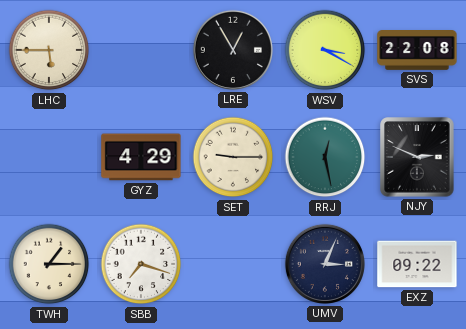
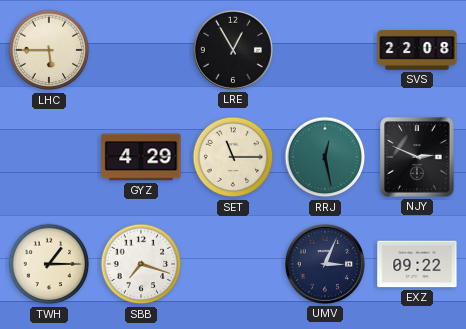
WSV: 3:20 -> none
SET: 9:15 -> 11:15
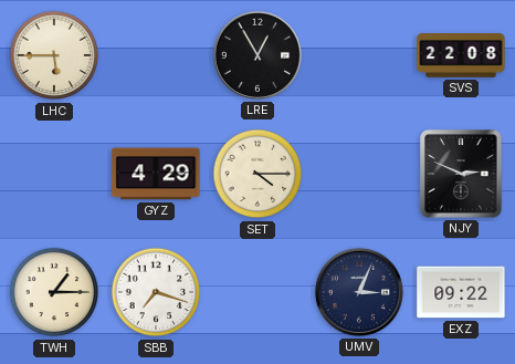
SET: 11:15 -> 4:15
RRJ: 12:28 -> none
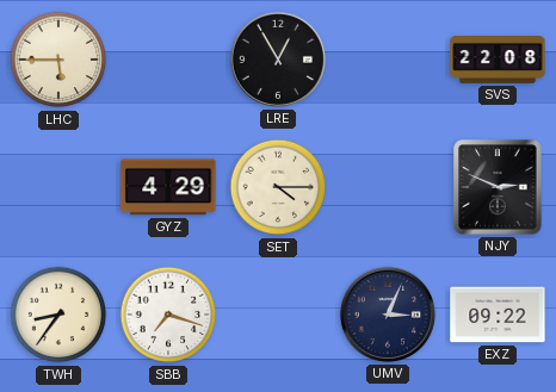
TWH: 1:15 -> 8:36
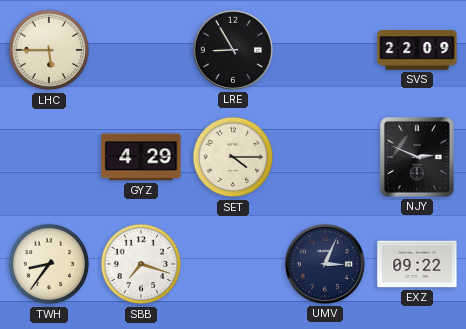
LRE: 12:55 -> 8:55
SVS: 22:08 -> 22:09
